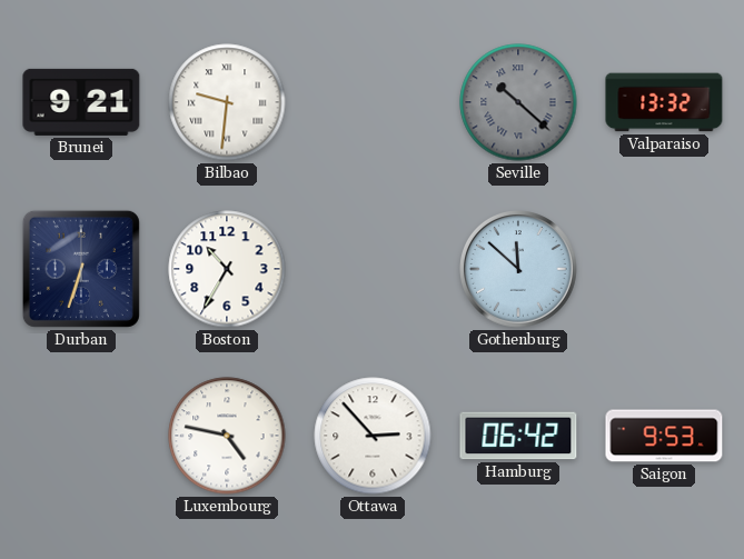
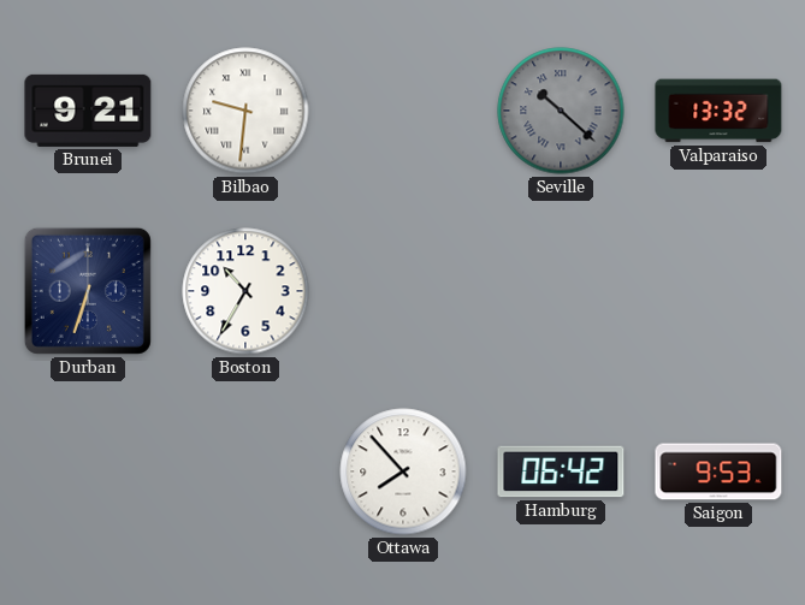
Gothenburg: 11:52 -> none
Luxembourg: 4:47 -> none
Ottawa: 2:53 -> 7:53
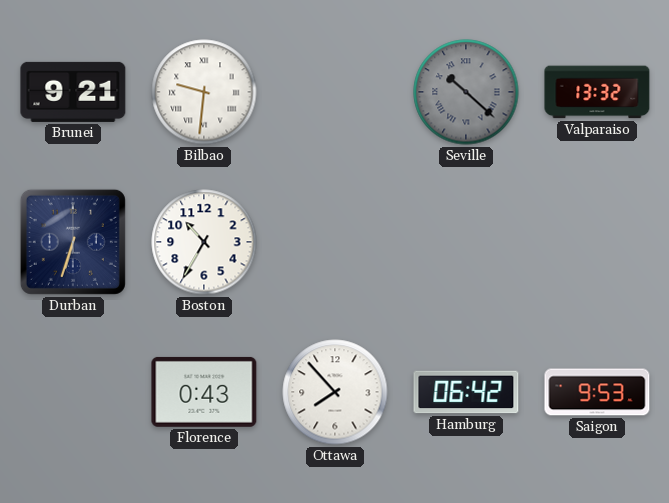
Florence: none -> 0:43
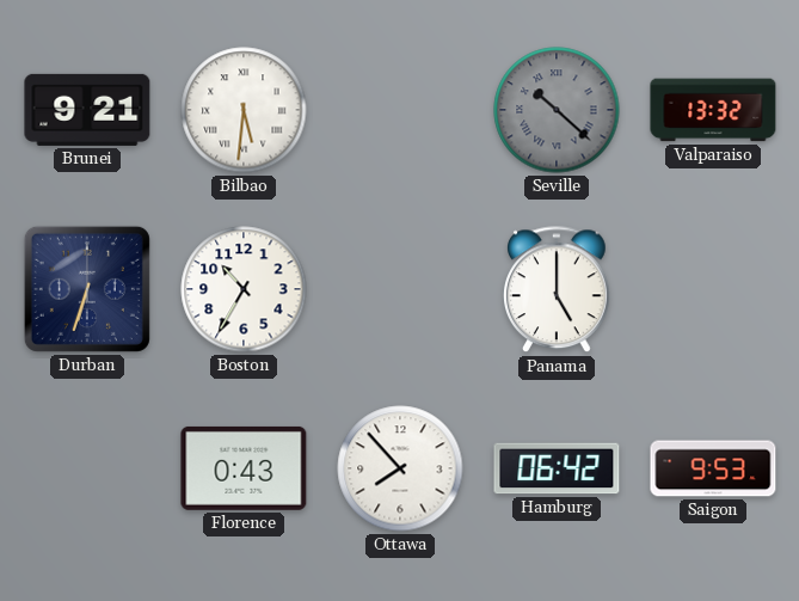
Bilbao: 9:31 -> 5:31
Panama: none -> 5:00
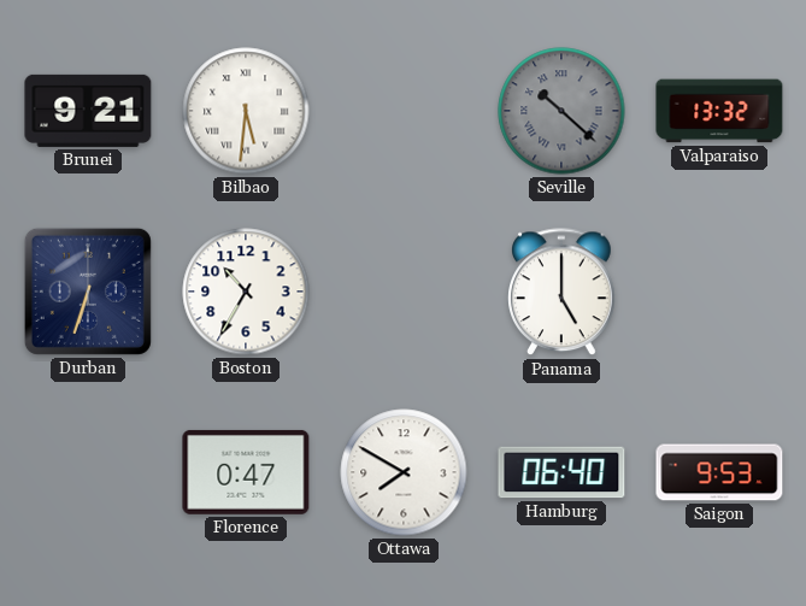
Florence: 0:43 -> 0:47
Ottawa: 7:53 -> 7:50
Hamburg: 06:42 -> 06:40
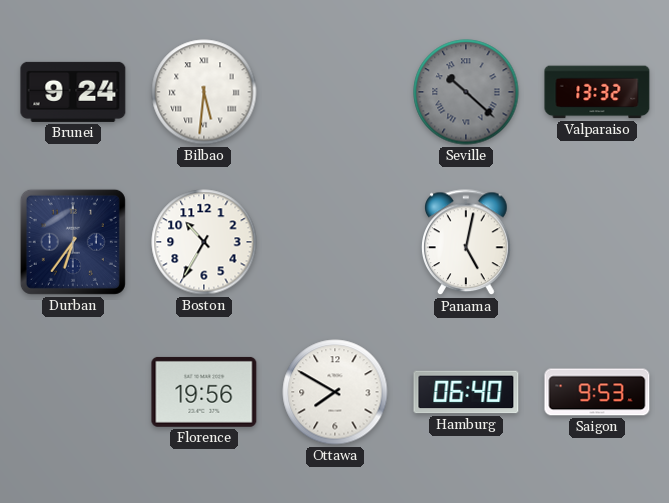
Brunei: 9:21 -> 9:24
Durban: 6:33 -> 6:36
Panama: 5:00 -> 5:02
Florence: 0:47 -> 19:56
